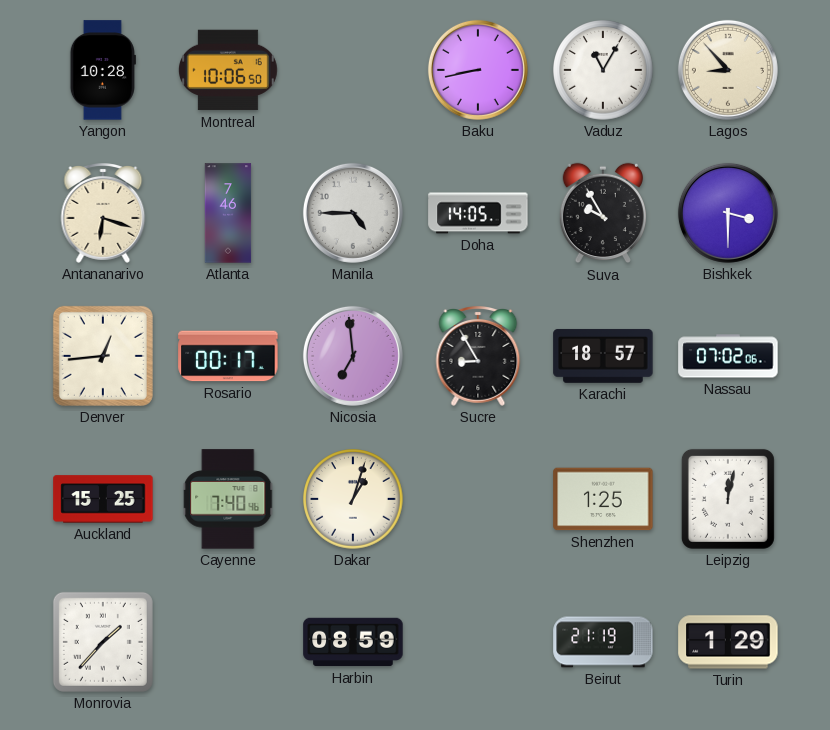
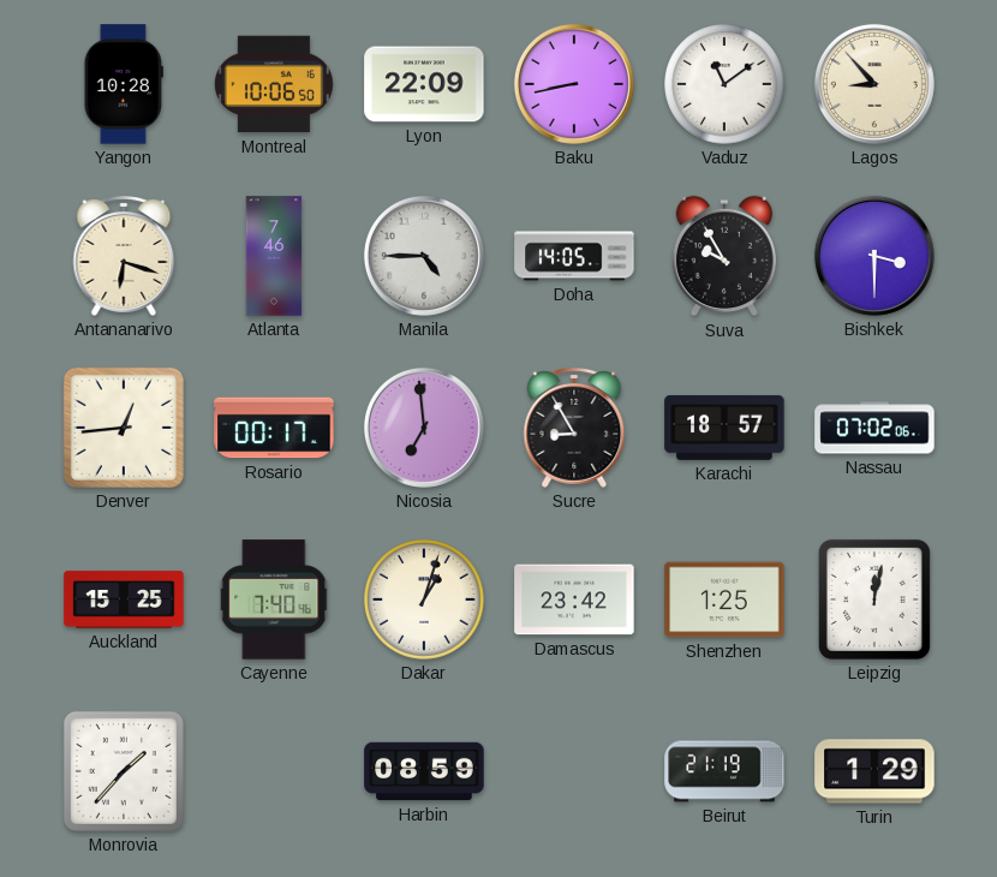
Lyon: none -> 22:09
Vaduz: 11:05 -> 11:09
Damascus: none -> 23:42
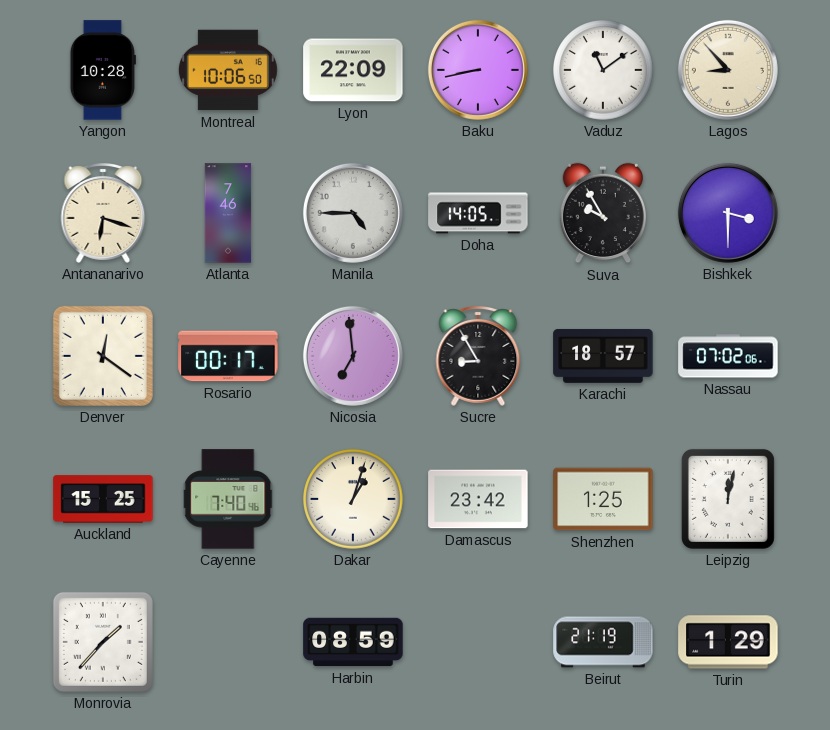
Denver: 12:44 -> 12:21
